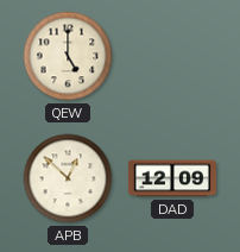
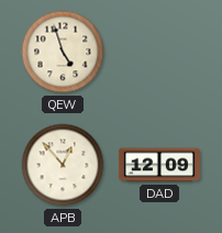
QEW: 5:00 -> 4:57
APB: 12:52 -> 12:53
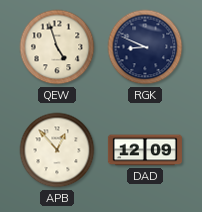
RGK: none -> 8:49
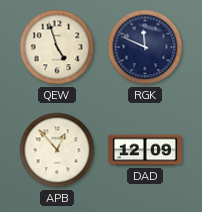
RGK: 8:49 -> 11:49
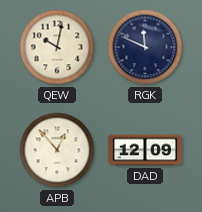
QEW: 4:57 -> 10:02
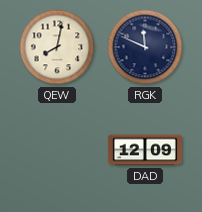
QEW: 10:02 -> 8:02
APB: 12:53 -> none
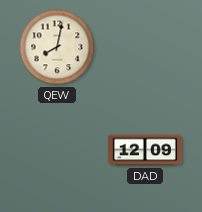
RGK: 11:49 -> none
